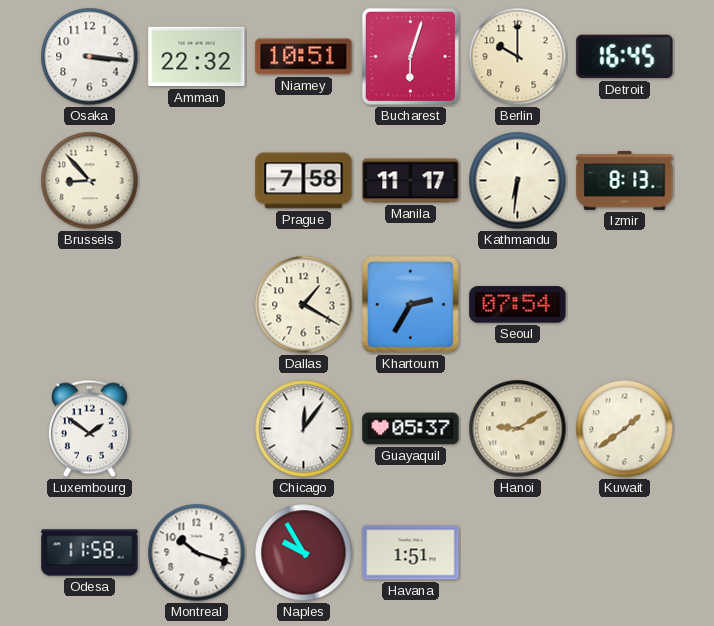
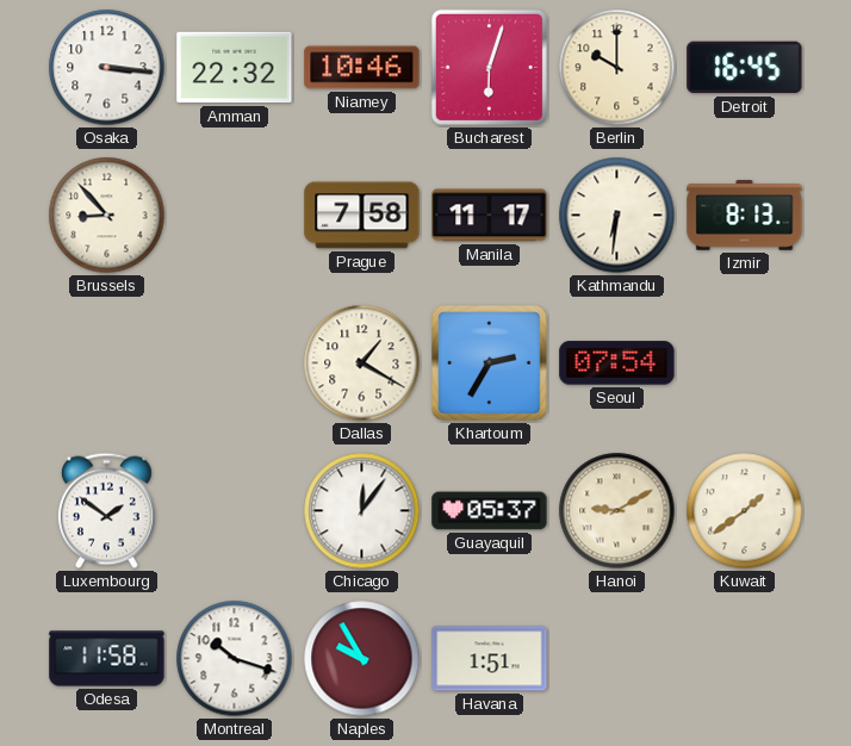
Niamey: 10:51 -> 10:46
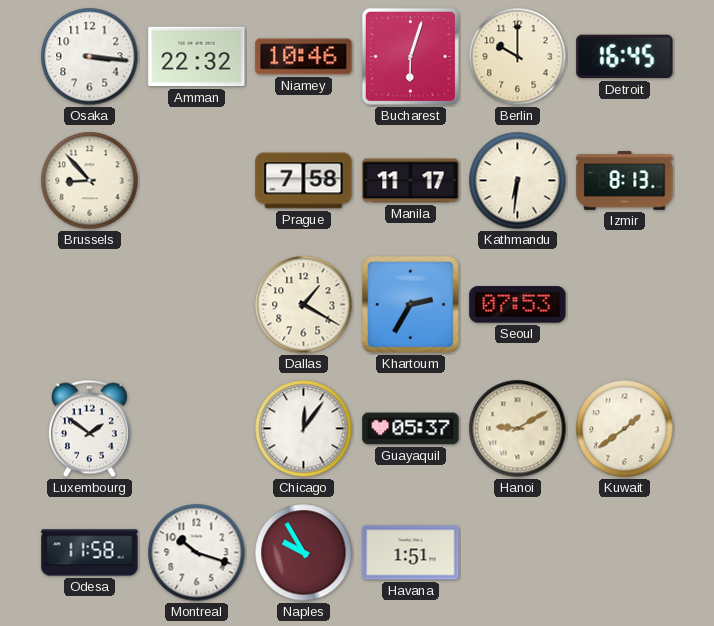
Seoul: 07:54 -> 07:53
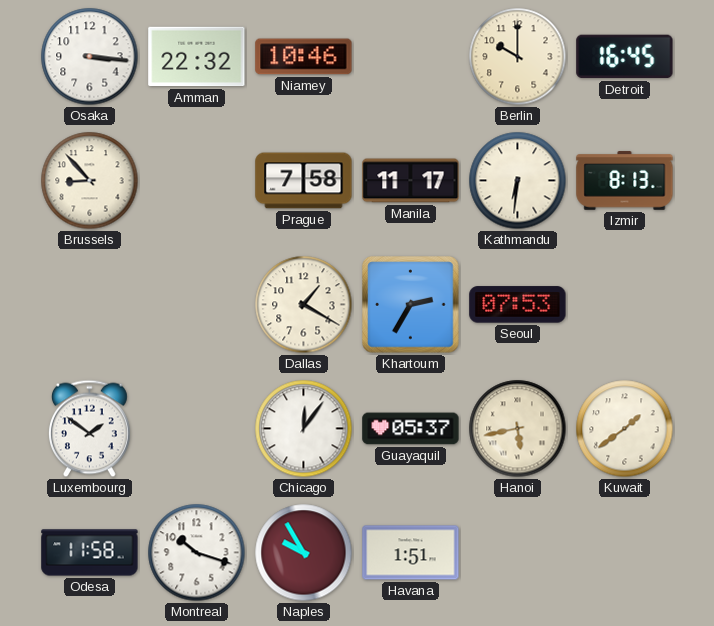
Bucharest: 6:03 -> none
Hanoi: 9:10 -> 5:43
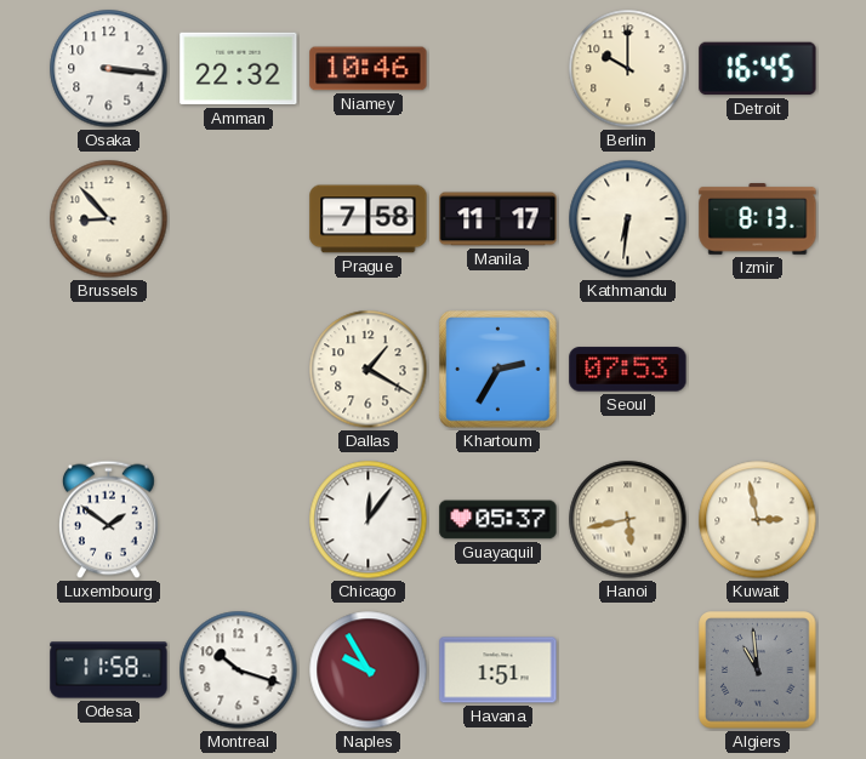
Kuwait: 1:39 -> 2:58
Algiers: none -> 10:59
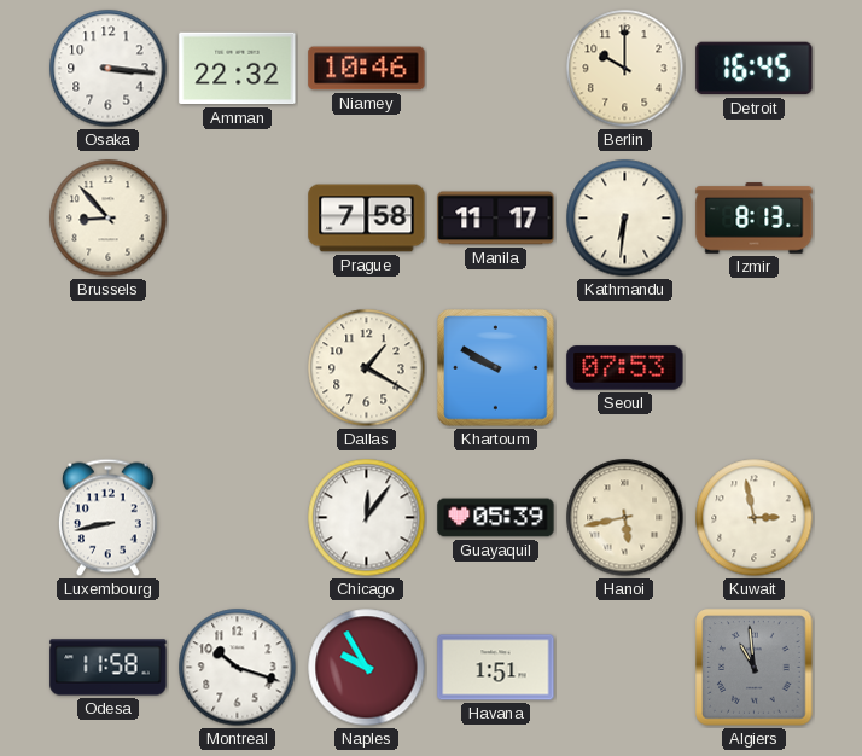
Khartoum: 2:35 -> 9:50
Luxembourg: 1:51 -> 8:43
Guayaquil: 05:37 -> 05:39
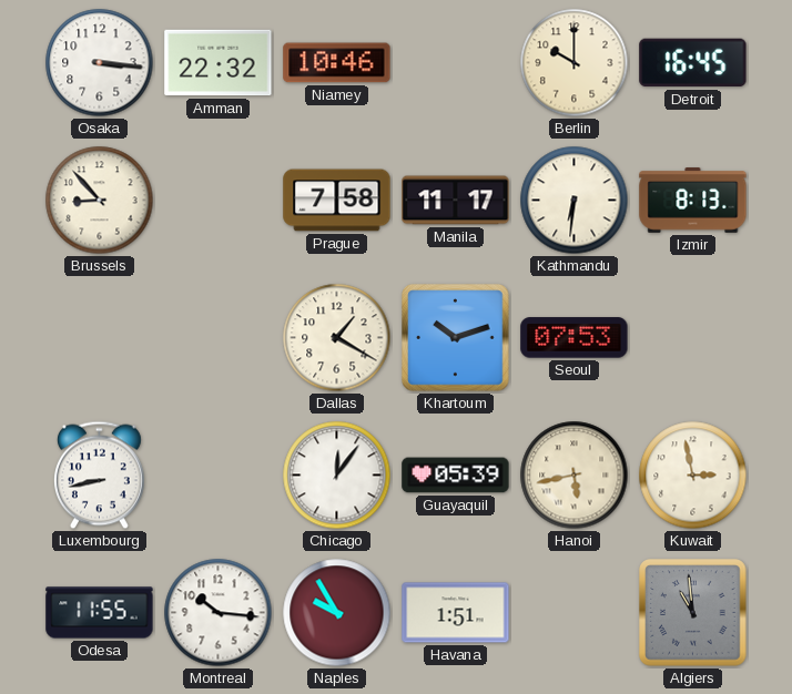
Khartoum: 9:50 -> 10:12
Odesa: 11:58 -> 11:55
Montreal: 10:18 -> 10:16
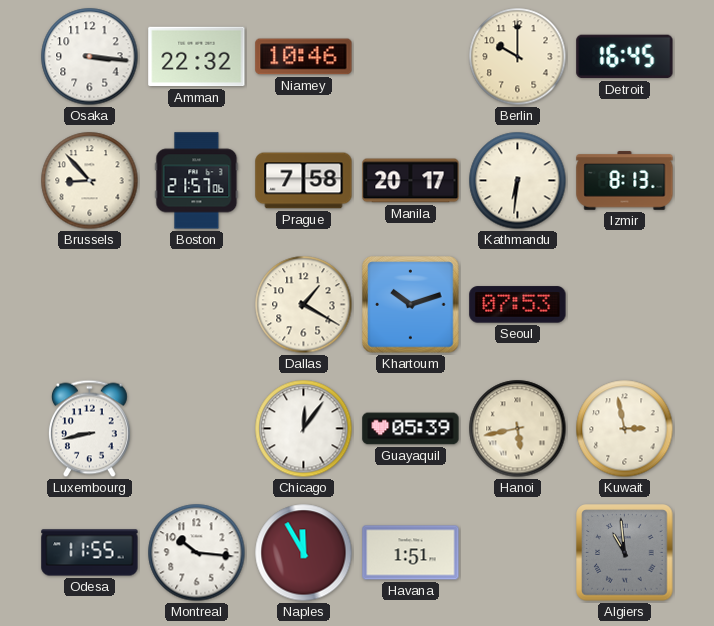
Boston: none -> 21:57
Manila: 11:17 -> 20:17
Naples: 9:55 -> 11:55
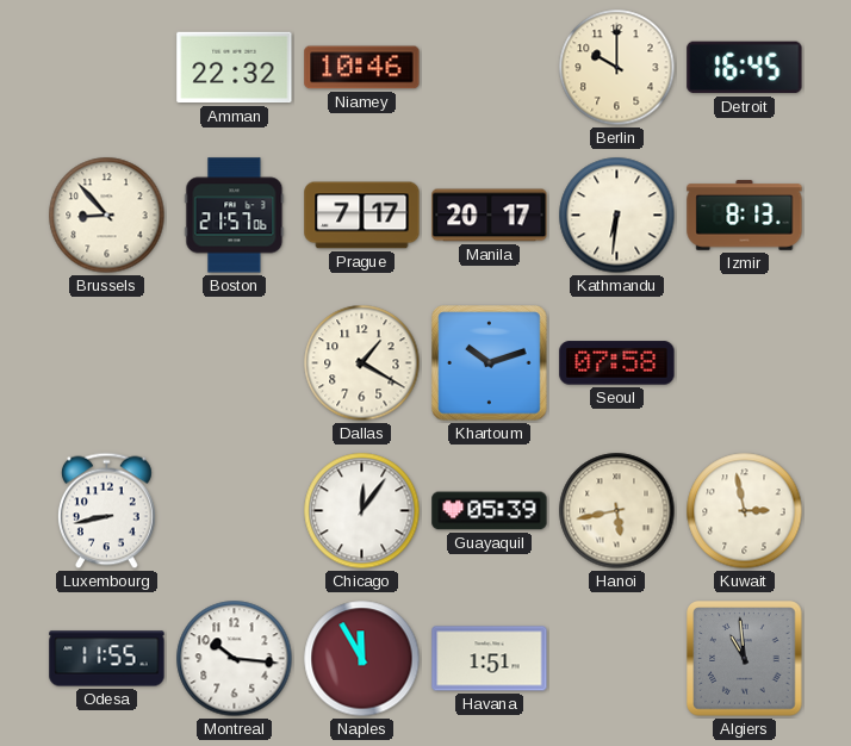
Osaka: 3:16 -> none
Prague: 7:58 -> 7:17
Seoul: 07:53 -> 07:58
